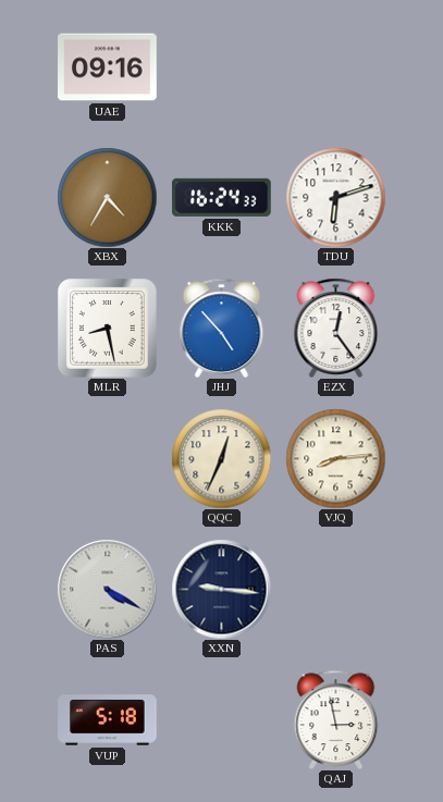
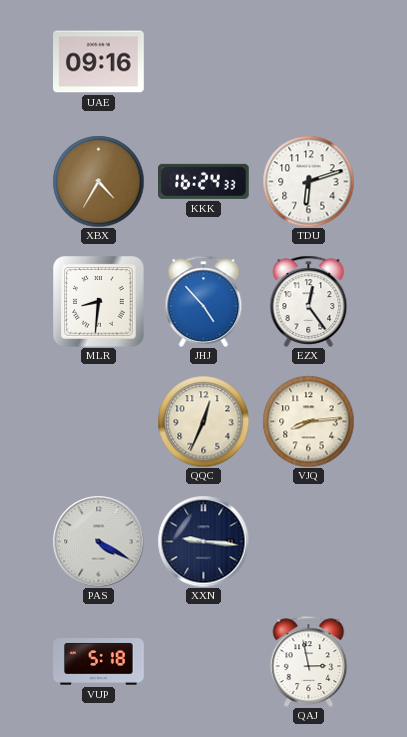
MLR: 8:28 -> 8:31
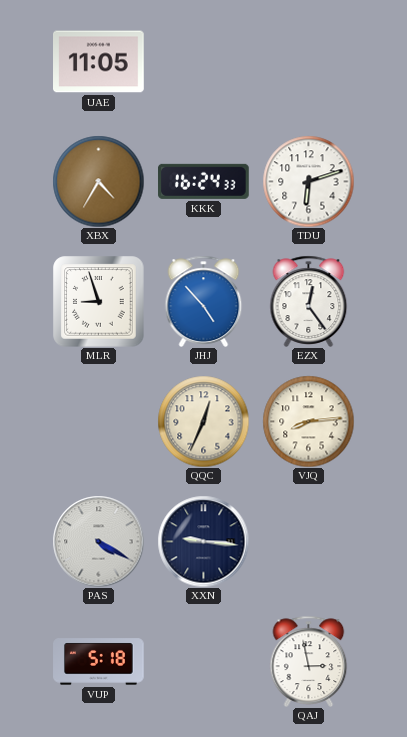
UAE: 09:16 -> 11:05
MLR: 8:31 -> 8:57
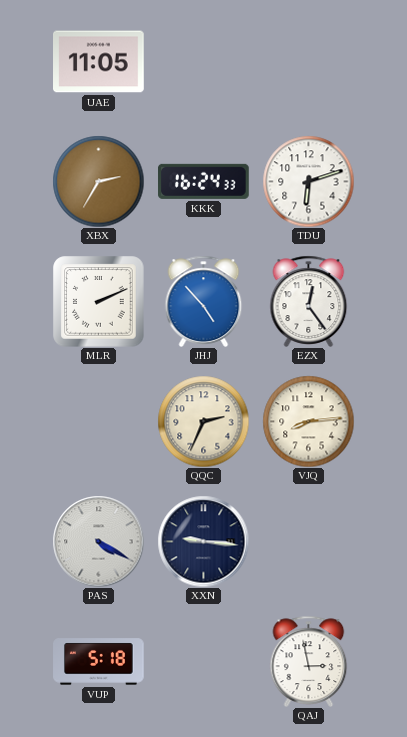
XBX: 4:35 -> 2:35
MLR: 8:57 -> 2:11
QQC: 12:34 -> 2:34
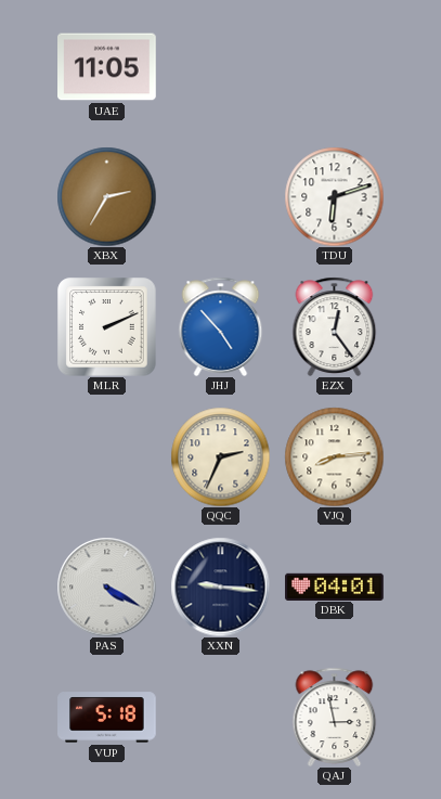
KKK: 16:24 -> none
DBK: none -> 04:01
